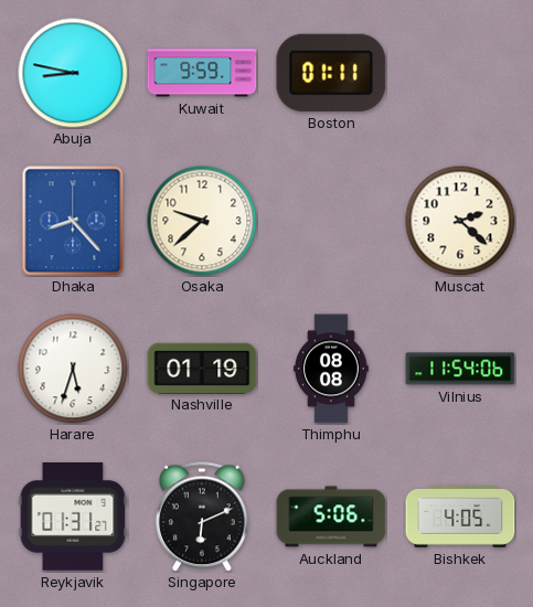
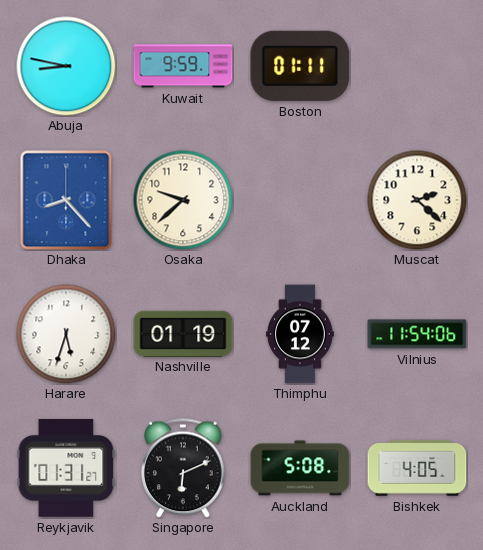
Thimphu: 08:08 -> 07:12
Auckland: 5:06 -> 5:08
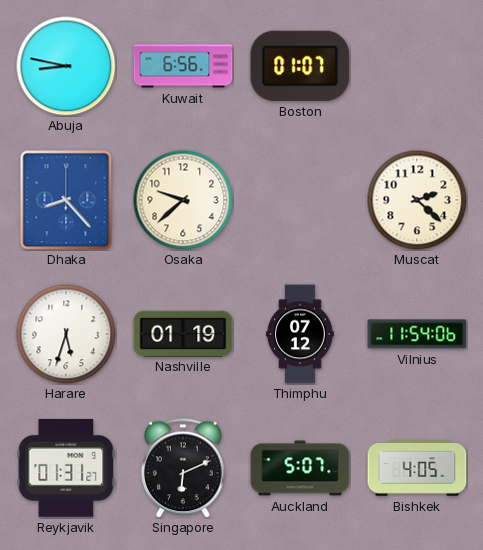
Kuwait: 9:59 -> 6:56
Boston: 01:11 -> 01:07
Auckland: 5:08 -> 5:07
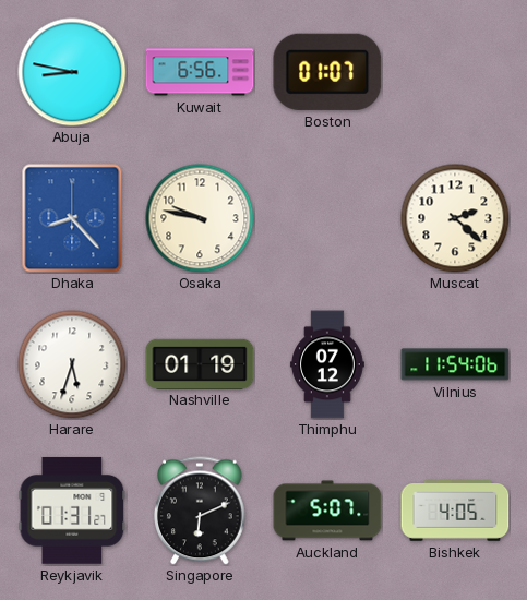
Osaka: 9:38 -> 9:47
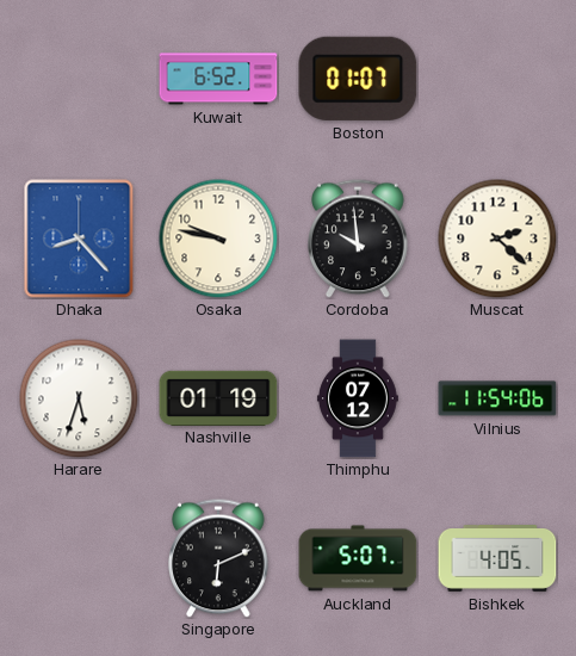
Abuja: 8:47 -> none
Kuwait: 6:56 -> 6:52
Cordoba: none -> 9:59
Reykjavik: 01:31 -> none
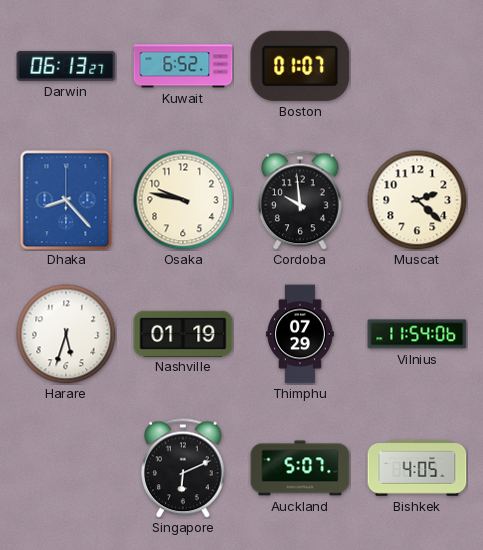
Darwin: none -> 06:13
Thimphu: 07:12 -> 07:29
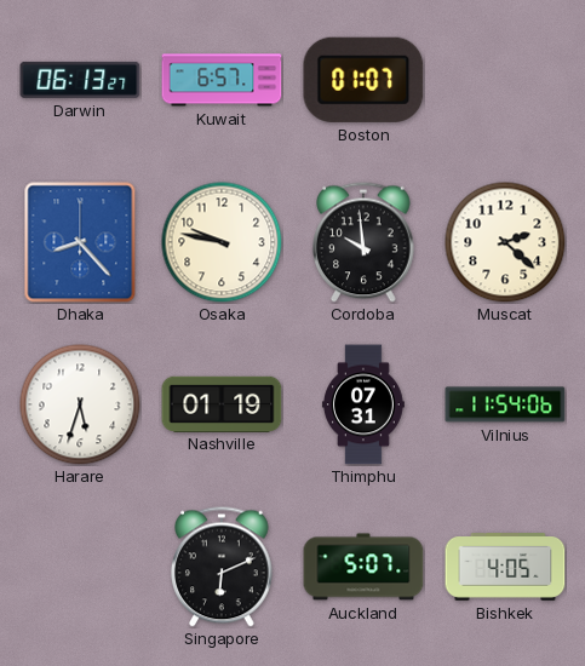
Kuwait: 6:52 -> 6:57
Thimphu: 07:29 -> 07:31
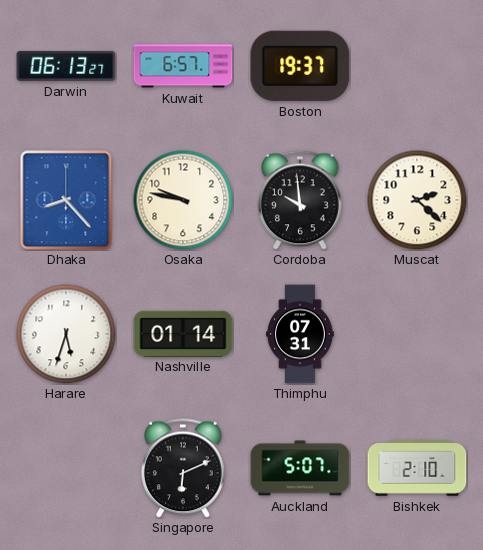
Boston: 01:07 -> 19:37
Nashville: 01:19 -> 01:14
Vilnius: 11:54 -> none
Bishkek: 4:05 -> 2:10
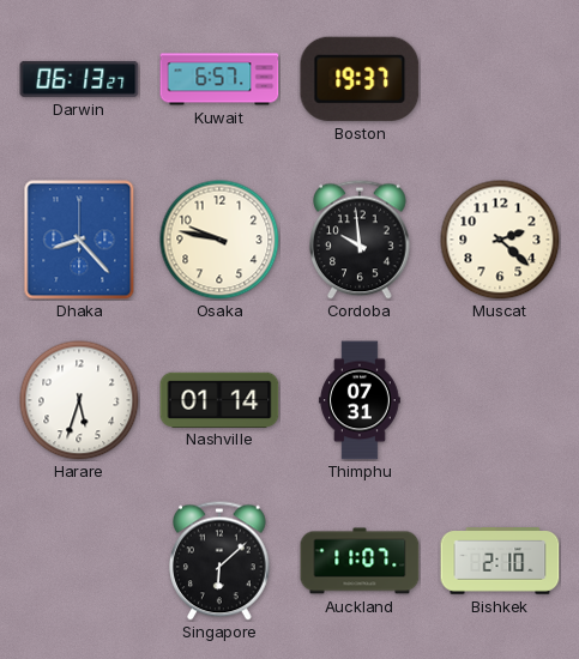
Singapore: 6:11 -> 6:08
Auckland: 5:07 -> 11:07
